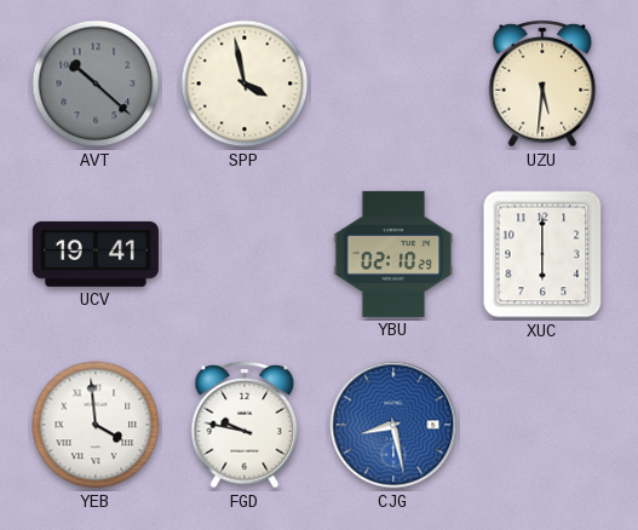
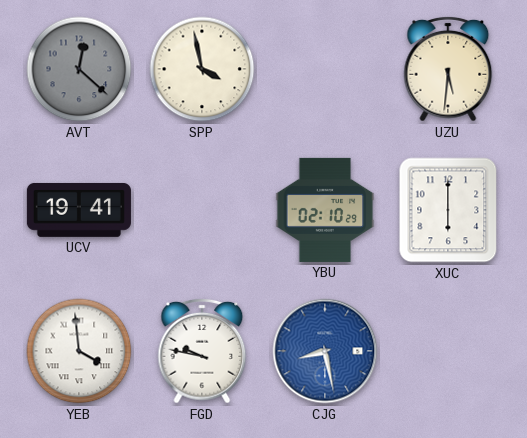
AVT: 10:22 -> 12:22
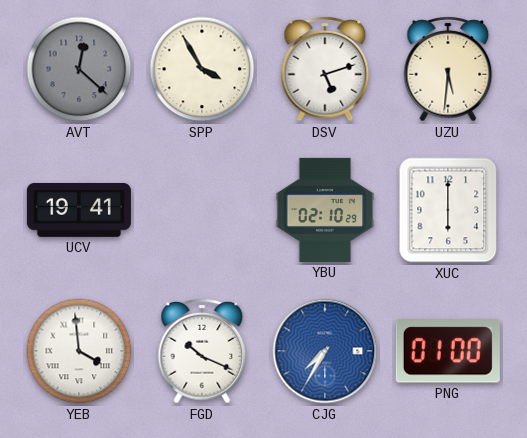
SPP: 3:58 -> 3:55
DSV: none -> 5:12
FGD: 9:47 -> 10:19
CJG: 8:28 -> 7:35
PNG: none -> 01:00
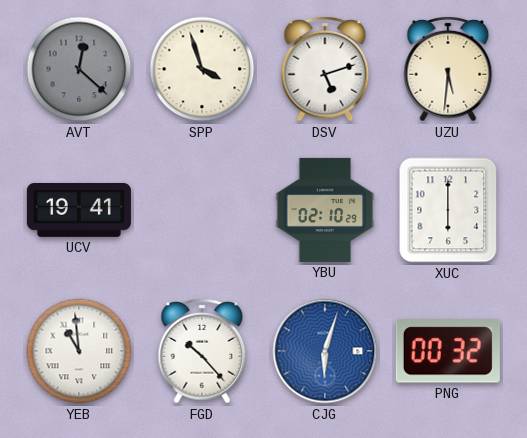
SPP: 3:55 -> 3:57
YEB: 3:59 -> 10:59
FGD: 10:19 -> 10:23
CJG: 7:35 -> 6:03
PNG: 01:00 -> 00:32
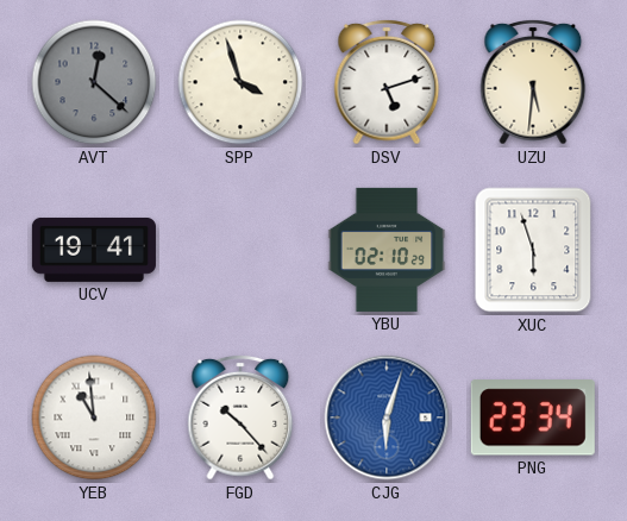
XUC: 6:00 -> 5:57
PNG: 00:32 -> 23:34
